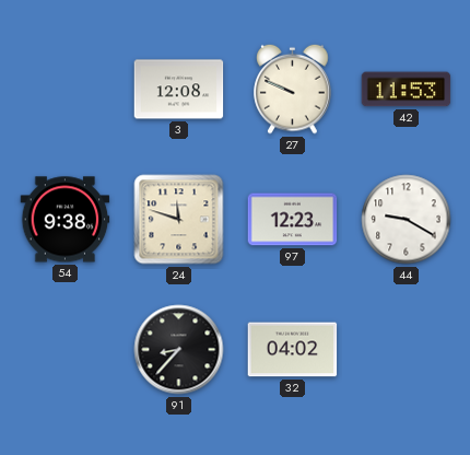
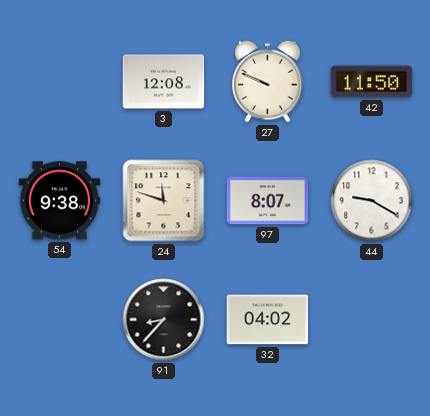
42: 11:53 -> 11:50
97: 12:23 -> 8:07
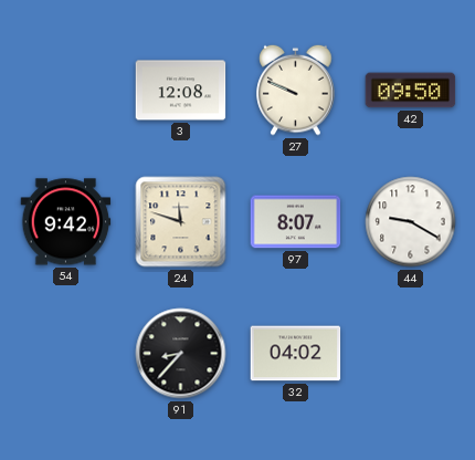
42: 11:50 -> 09:50
54: 9:38 -> 9:42
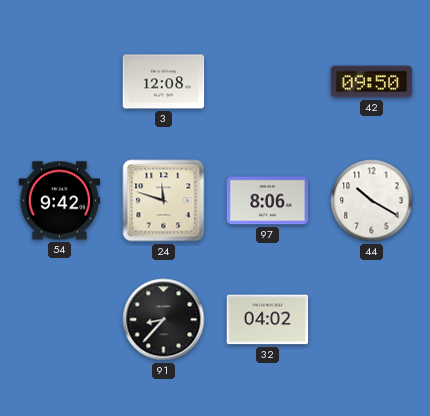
27: 9:49 -> none
97: 8:07 -> 8:06
44: 9:20 -> 10:20
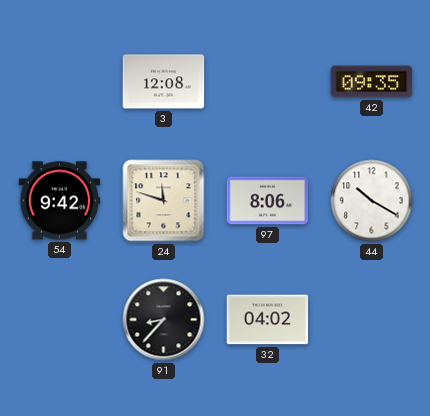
42: 09:50 -> 09:35
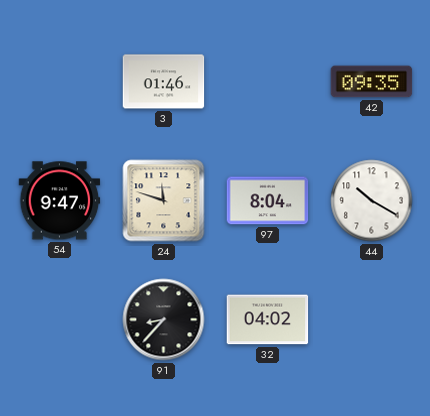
3: 12:08 -> 01:46
54: 9:42 -> 9:47
97: 8:06 -> 8:04
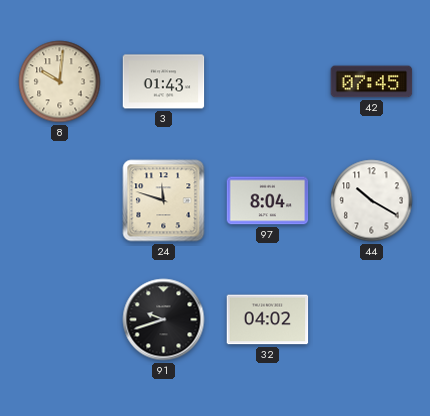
8: none -> 10:01
3: 01:46 -> 01:43
42: 09:35 -> 07:45
54: 9:47 -> none
91: 8:37 -> 9:42
